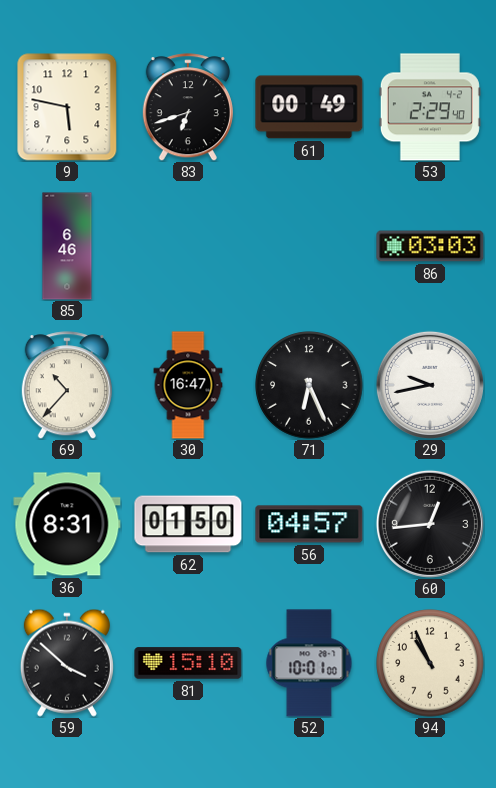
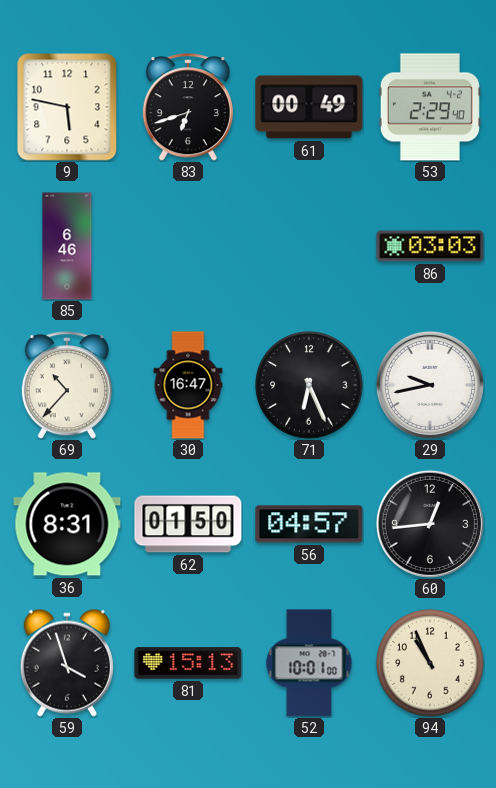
59: 3:52 -> 3:57
81: 15:10 -> 15:13
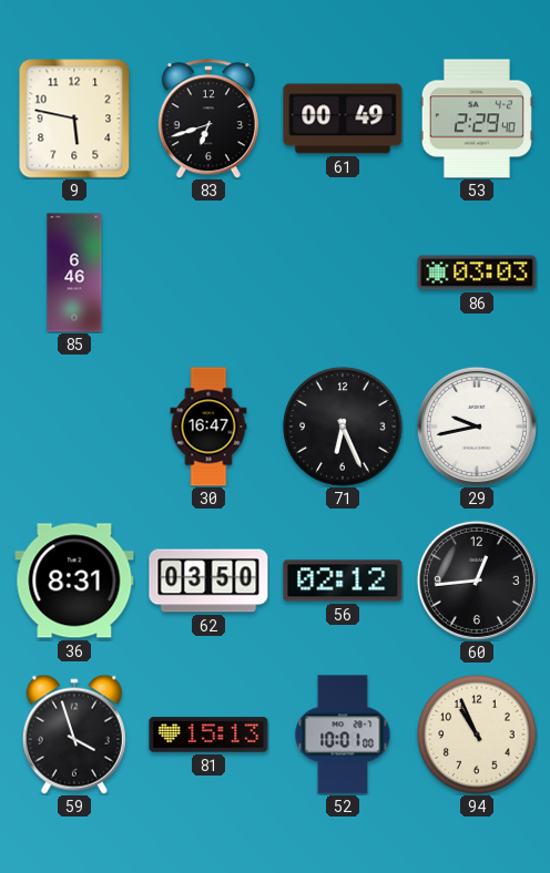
69: 10:37 -> none
62: 01:50 -> 03:50
56: 04:57 -> 02:12
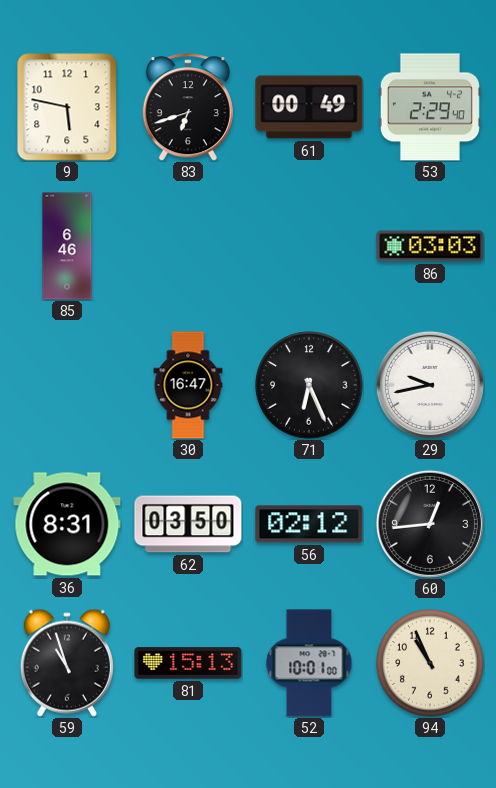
59: 3:57 -> 10:57
